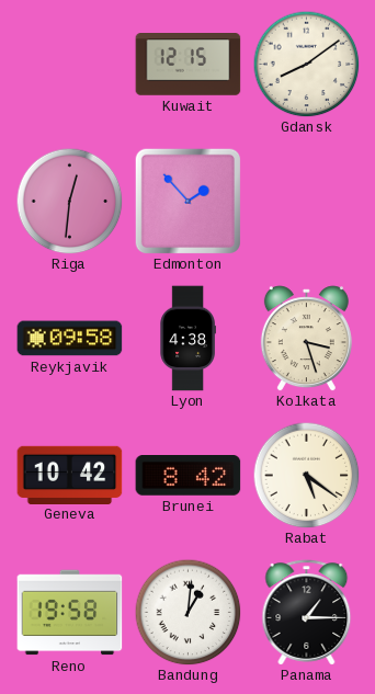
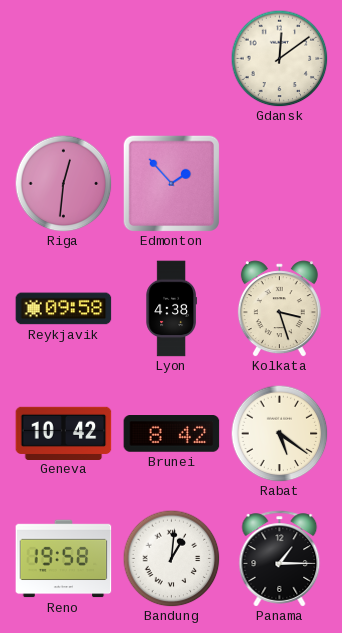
Kuwait: 12:15 -> none
Gdansk: 8:09 -> 12:09
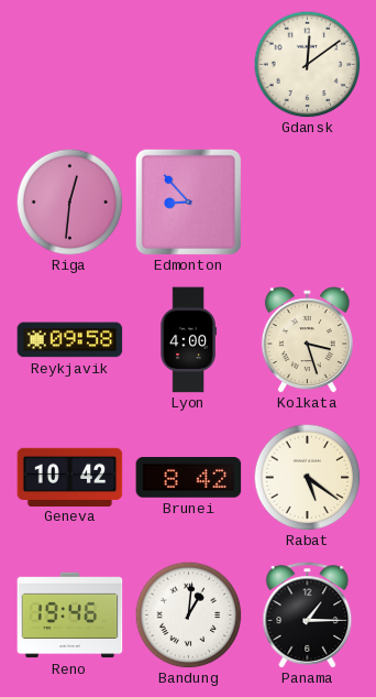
Edmonton: 1:53 -> 8:53
Lyon: 4:38 -> 4:00
Reno: 19:58 -> 19:46
